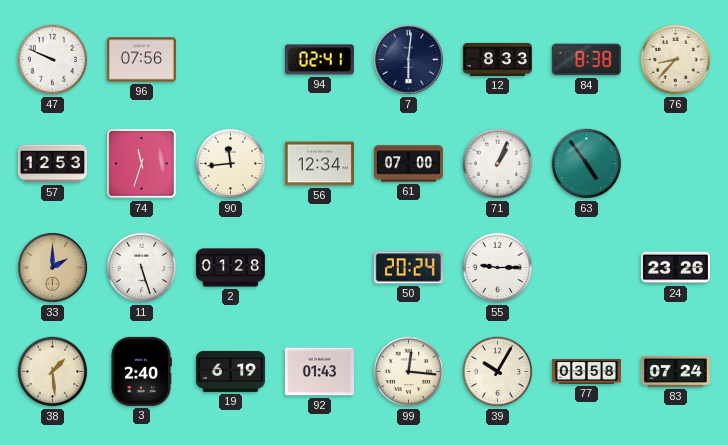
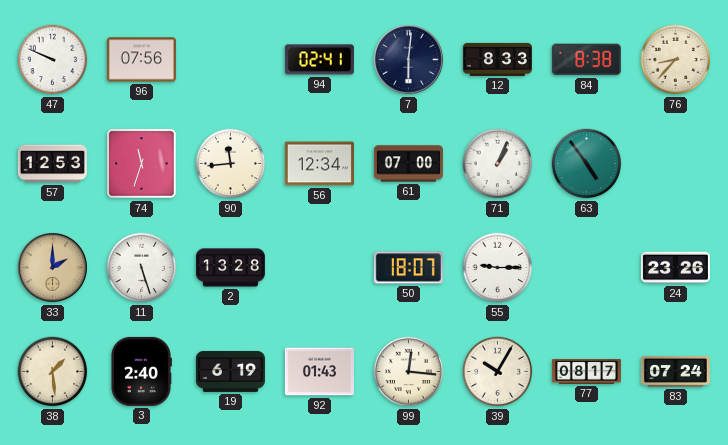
2: 01:28 -> 13:28
50: 20:24 -> 18:07
77: 03:58 -> 08:17
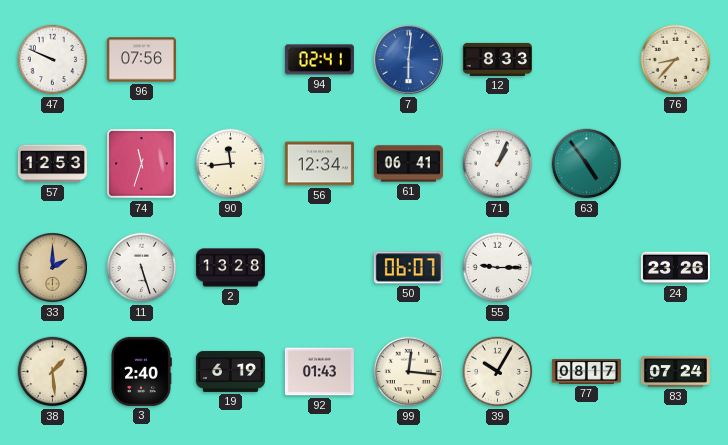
7 dial: navy -> blue
84: 8:38 -> none
61: 07:00 -> 06:41
50: 18:07 -> 06:07
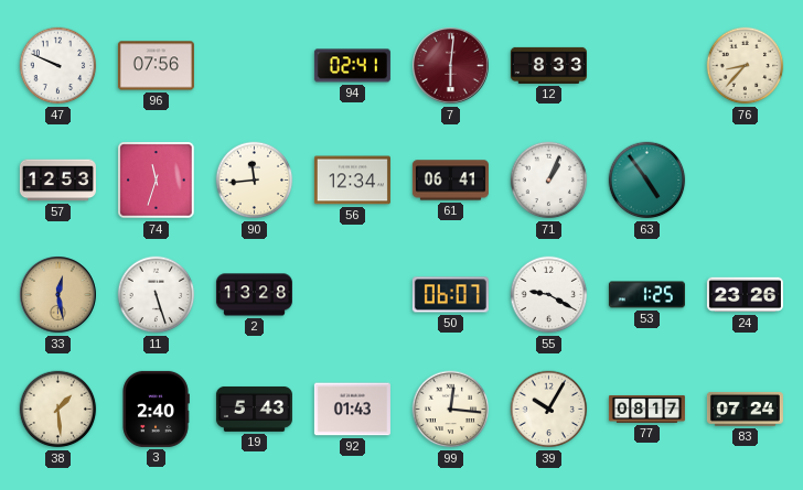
7 dial: blue -> burgundy
33: 2:00 -> 12:28
55: 9:15 -> 9:20
53: none -> 1:25
19: 6:19 -> 5:43
